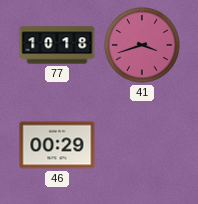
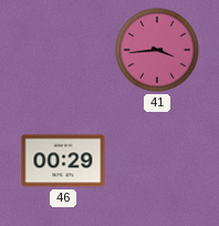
77: 10:18 -> none
41: 3:42 -> 3:44
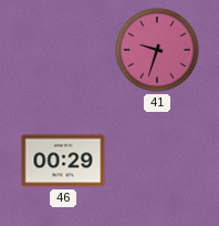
41: 3:44 -> 9:33
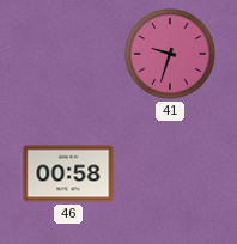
46: 00:29 -> 00:58
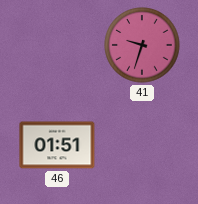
46: 00:58 -> 01:51
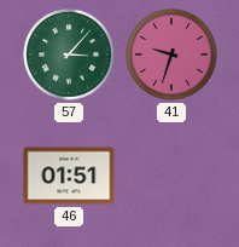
57: none -> 3:07
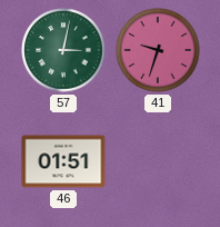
57: 3:07 -> 3:02
